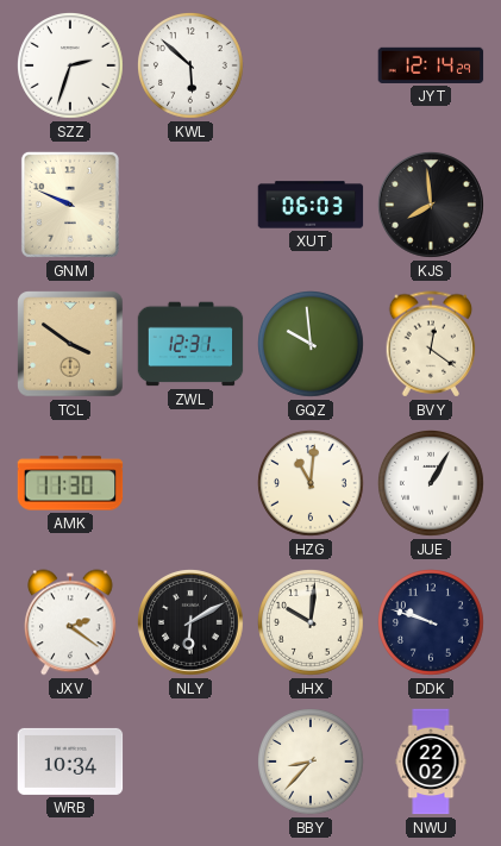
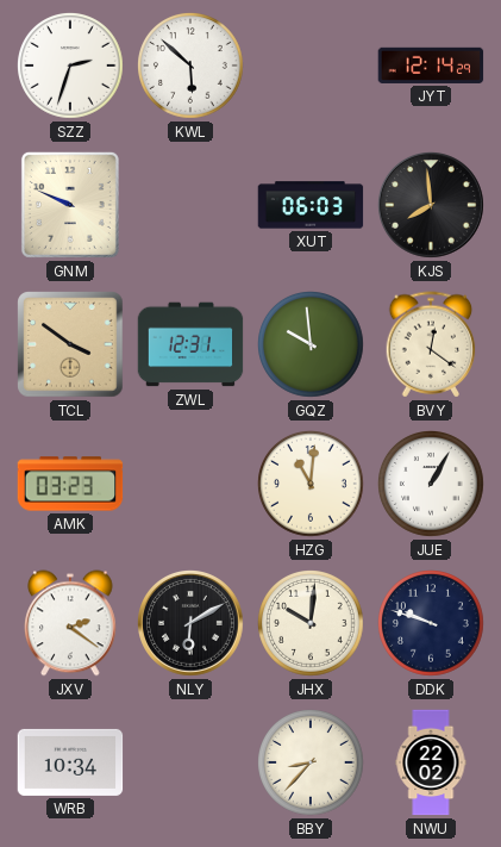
AMK: 11:30 -> 03:23
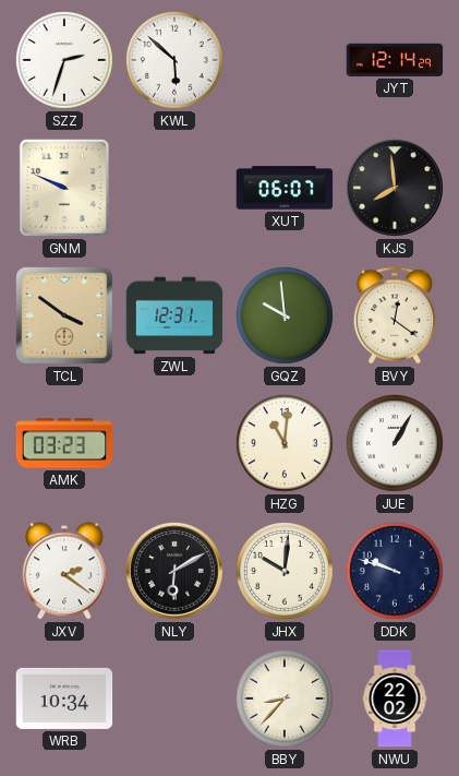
XUT: 06:03 -> 06:07
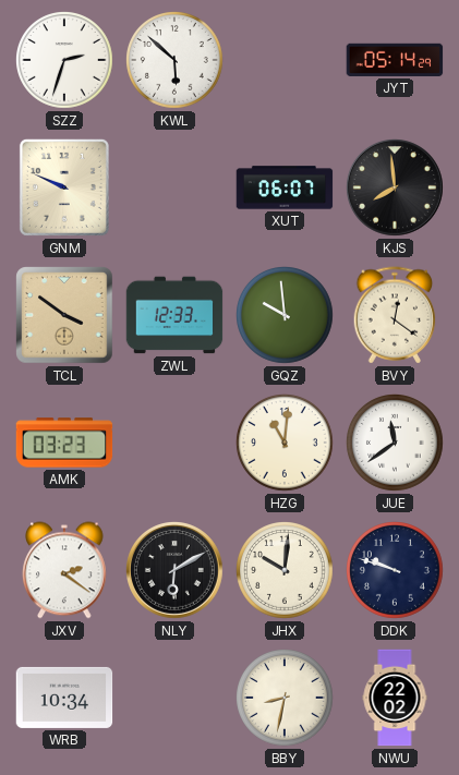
JYT: 12:14 -> 05:14
ZWL: 12:31 -> 12:33
JUE: 1:05 -> 11:39
BBY: 8:37 -> 8:32
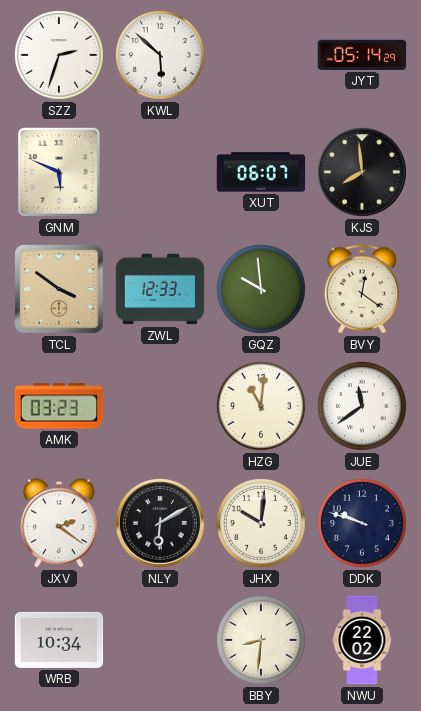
GNM: 9:49 -> 5:49
BBY: 8:32 -> 8:31
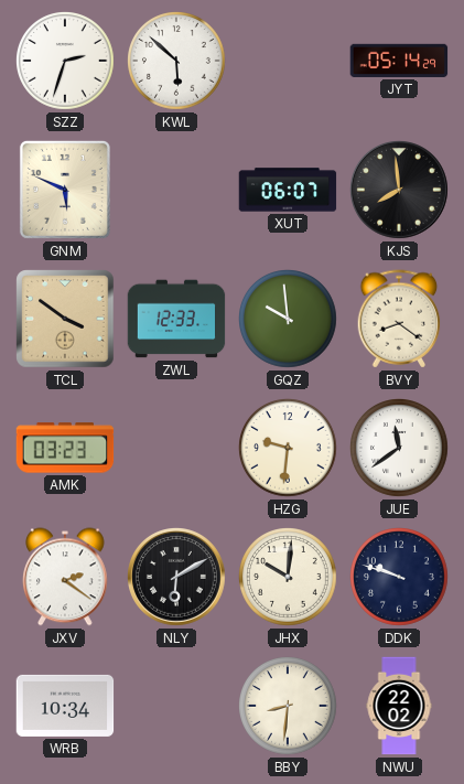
BVY: 12:21 -> 8:21
HZG: 11:01 -> 9:31
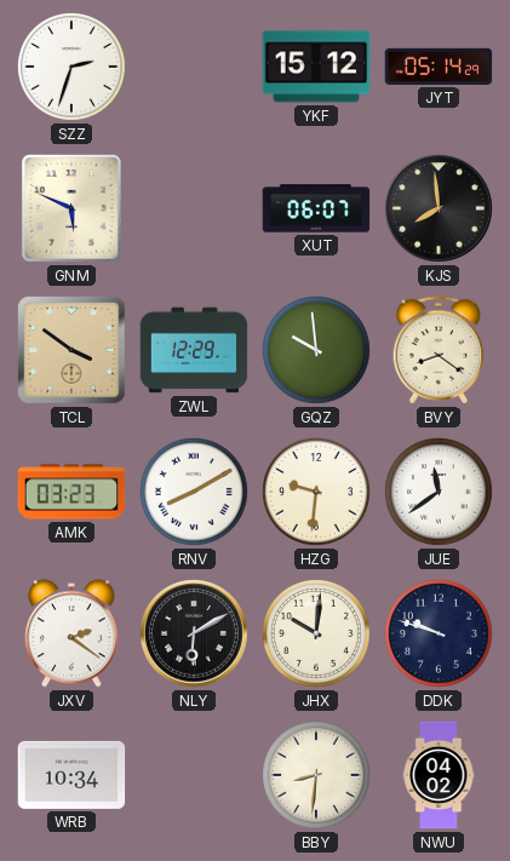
KWL: 5:52 -> none
YKF: none -> 15:12
ZWL: 12:33 -> 12:29
RNV: none -> 8:10
NWU: 22:02 -> 04:02
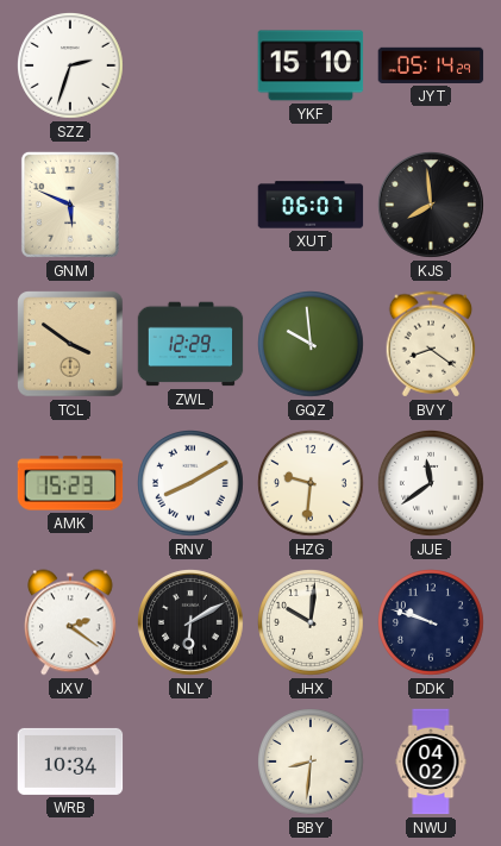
YKF: 15:12 -> 15:10
AMK: 03:23 -> 15:23
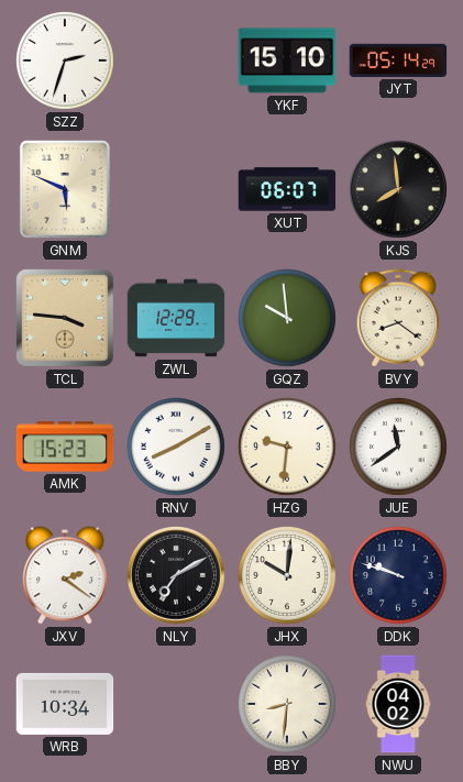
TCL: 3:51 -> 3:46
NLY: 6:10 -> 7:10
